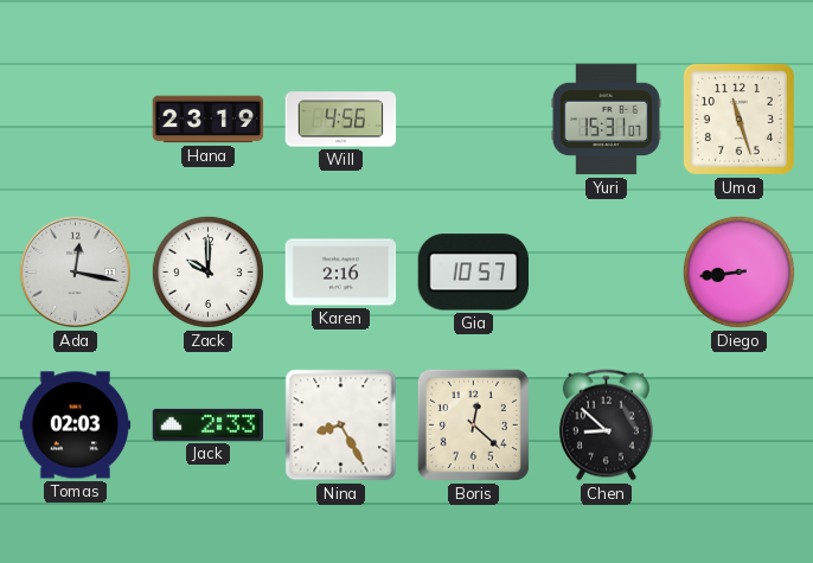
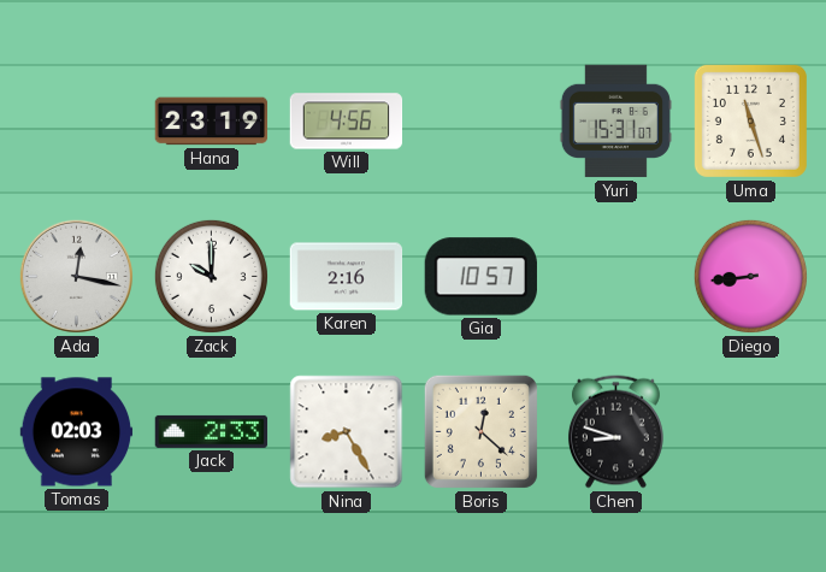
Chen: 8:52 -> 8:48
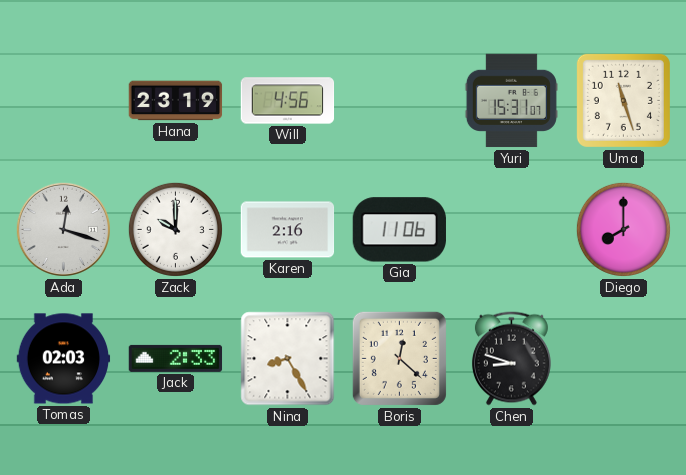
Ada: 12:17 -> 12:18
Gia: 10:57 -> 11:06
Diego: 8:44 -> 8:00
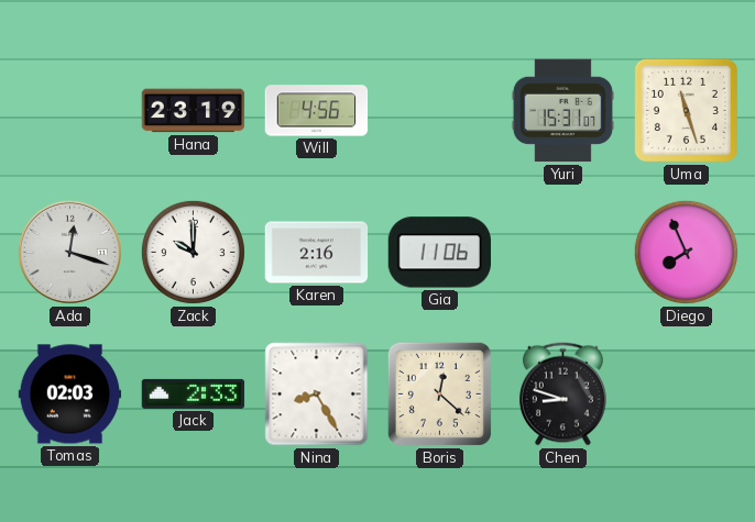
Diego: 8:00 -> 7:56
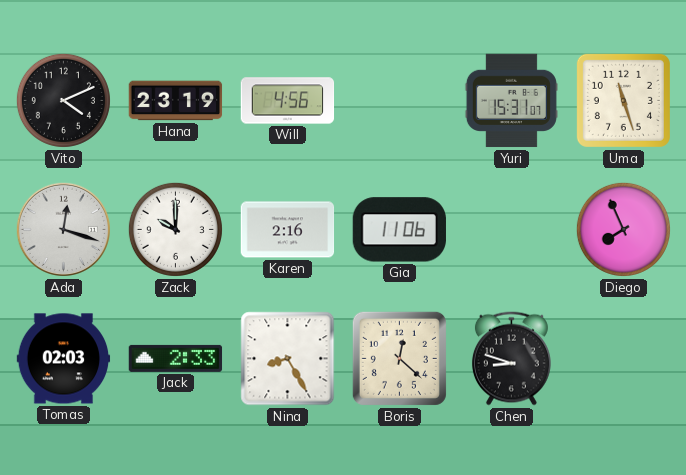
Vito: none -> 4:11
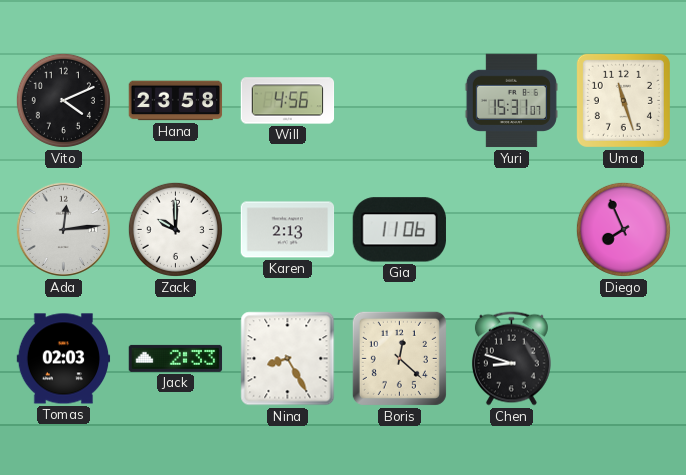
Hana: 23:19 -> 23:58
Ada: 12:18 -> 12:14
Karen: 2:16 -> 2:13
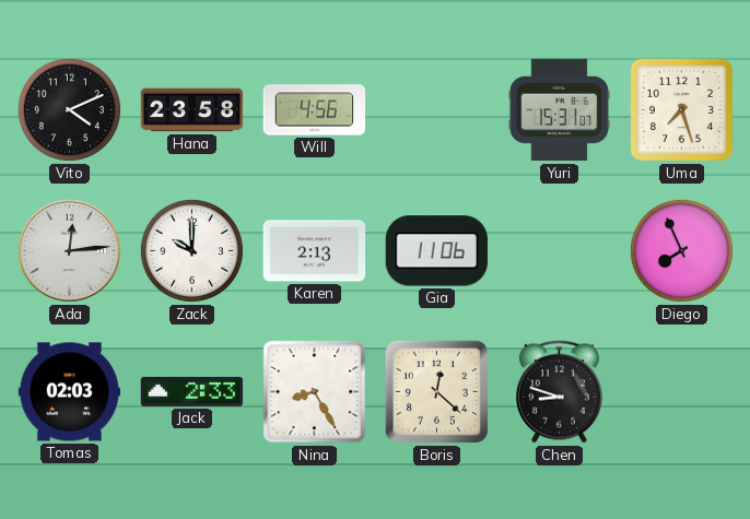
Uma: 11:27 -> 7:27
